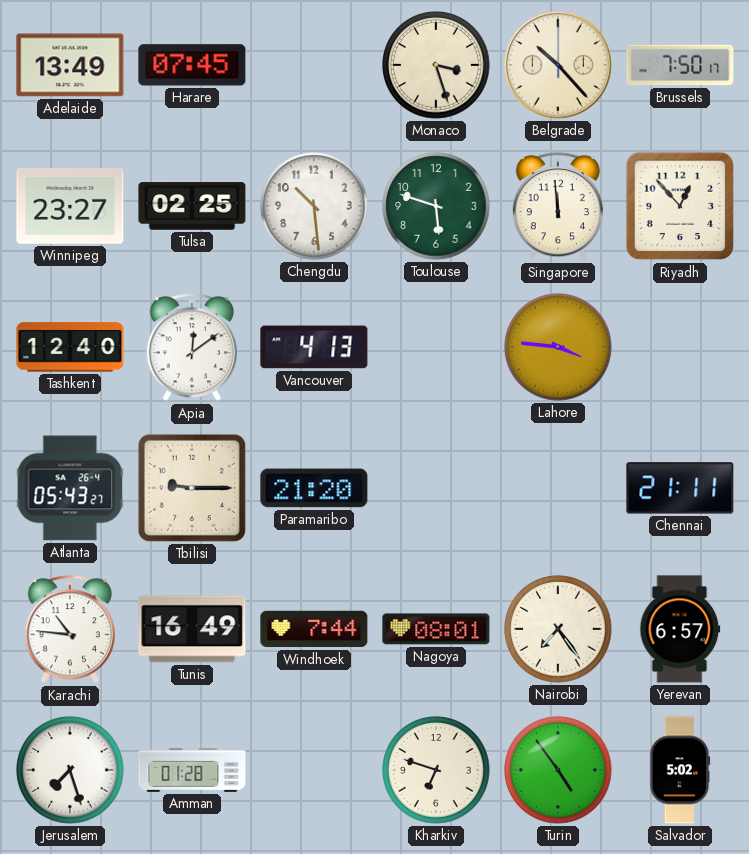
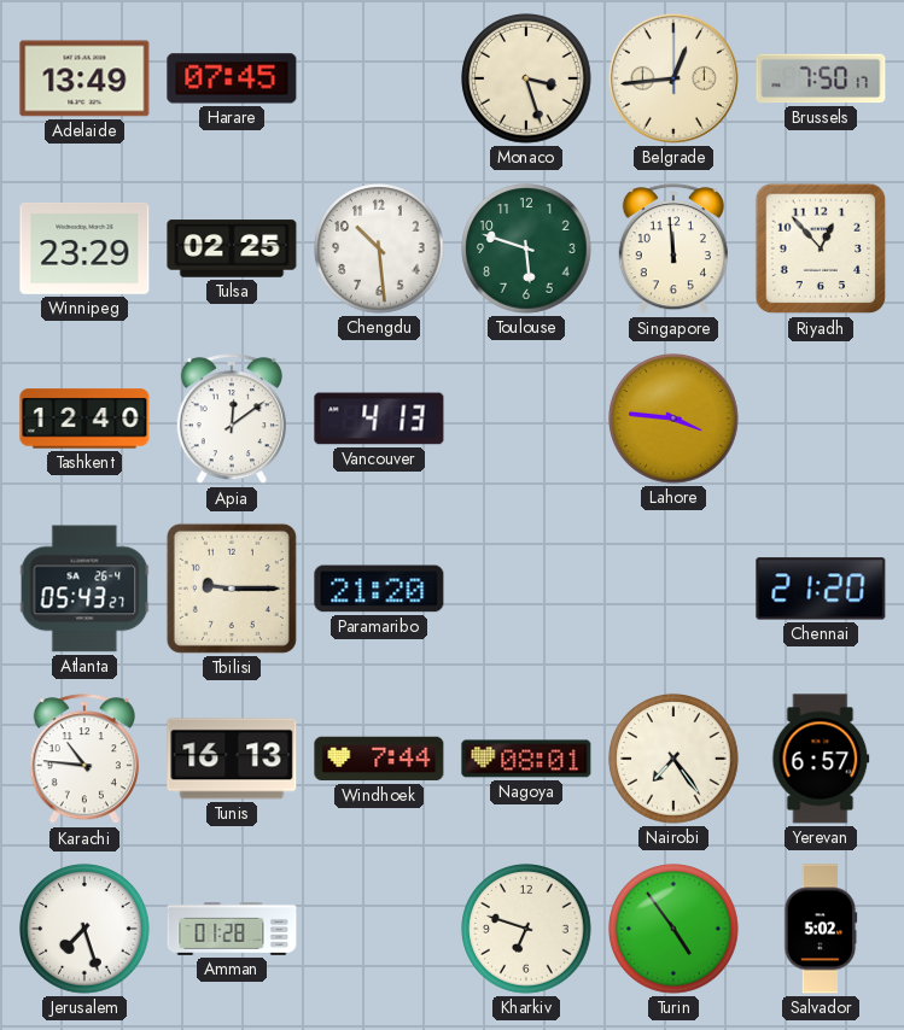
Belgrade: 10:23 -> 12:44
Winnipeg: 23:27 -> 23:29
Chennai: 21:11 -> 21:20
Tunis: 16:49 -> 16:13
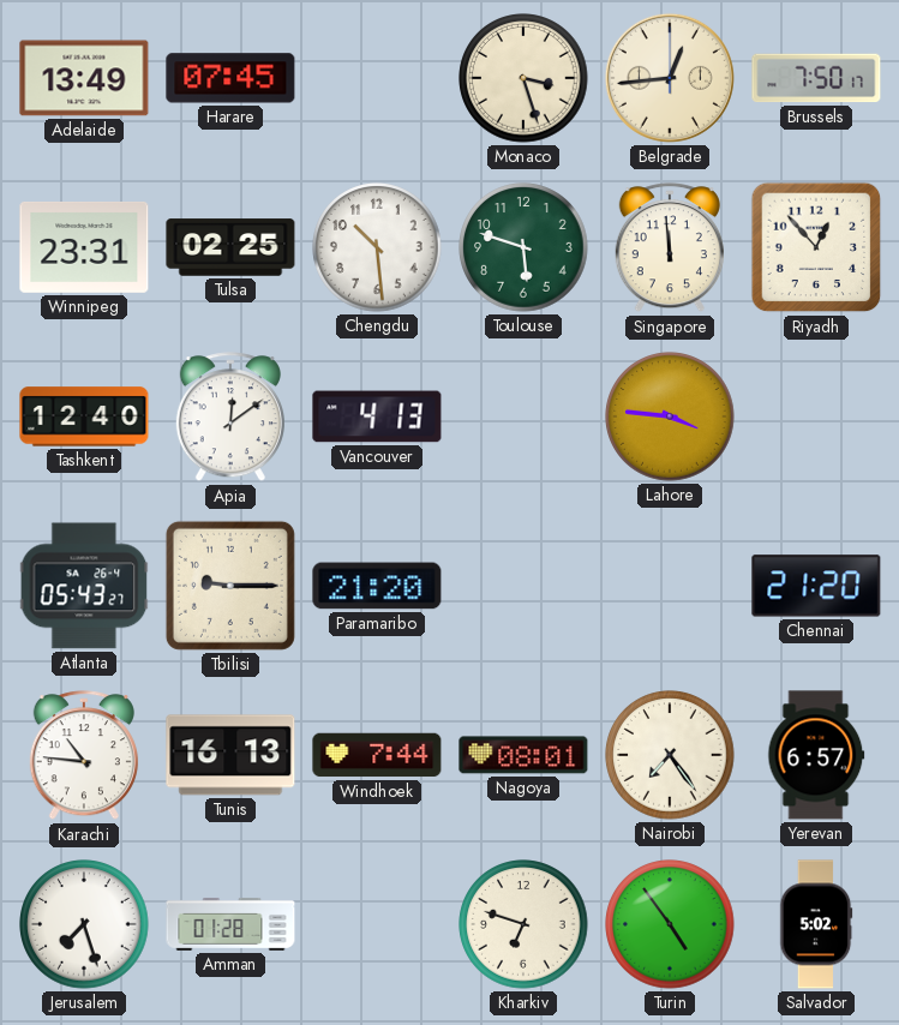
Winnipeg: 23:29 -> 23:31
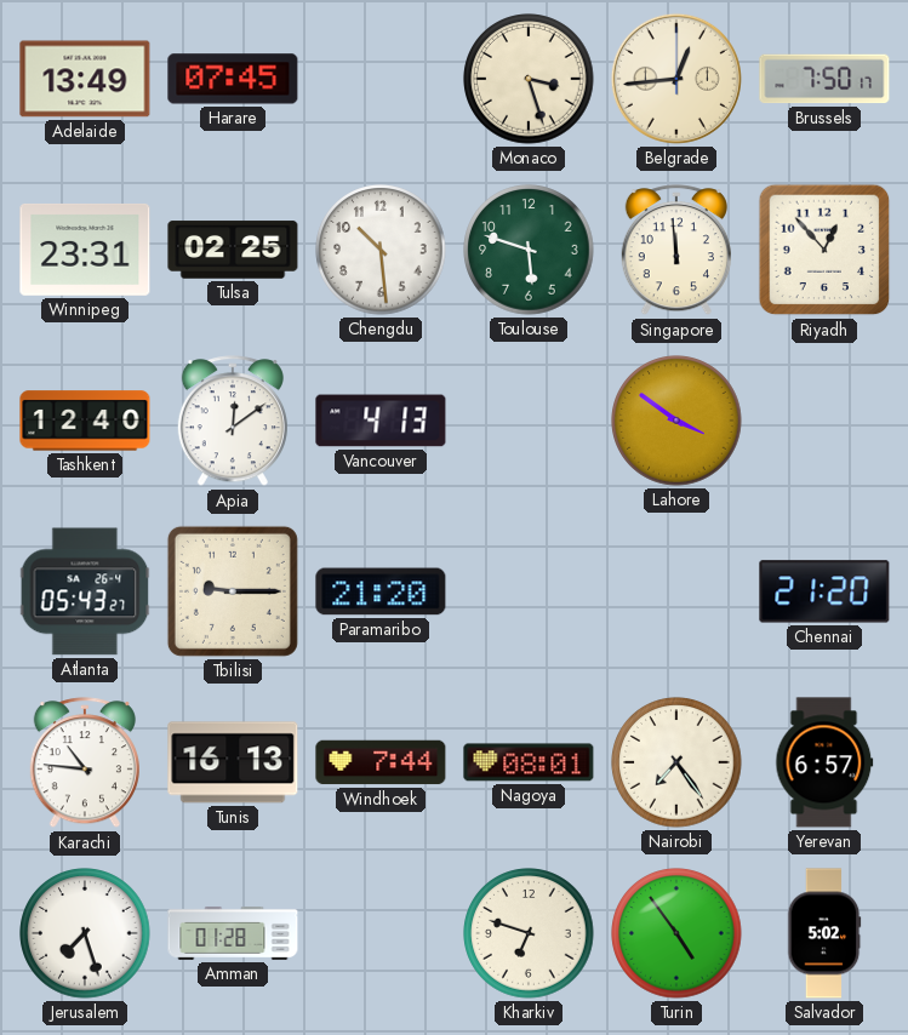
Lahore: 3:46 -> 3:51
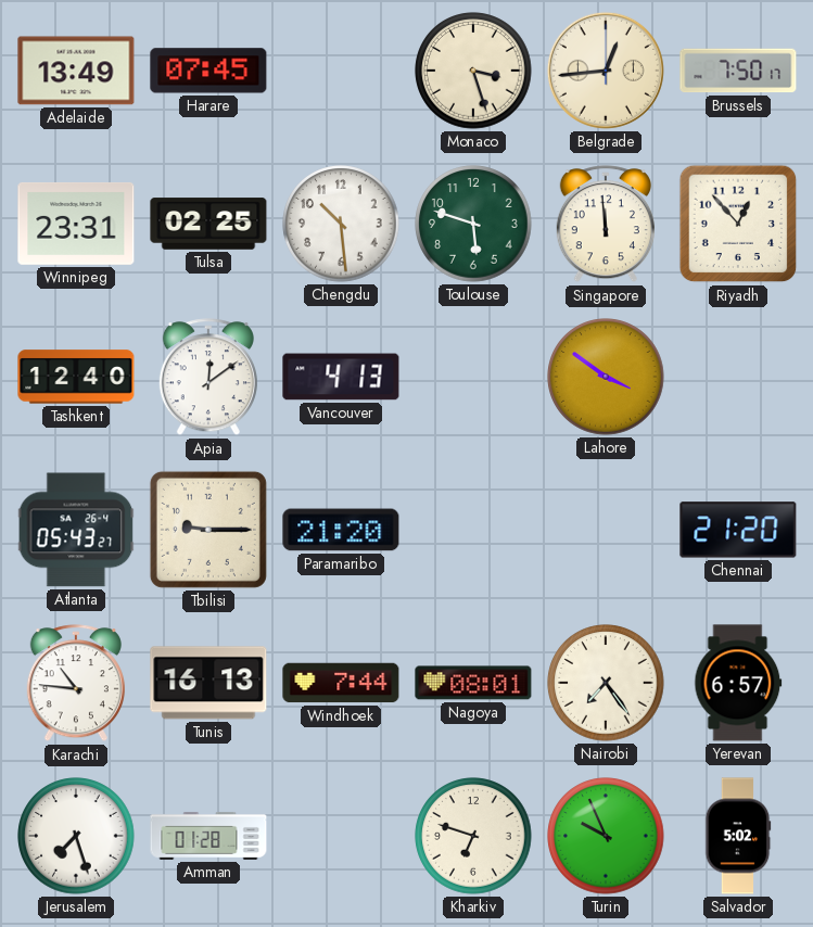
Turin: 4:54 -> 9:56
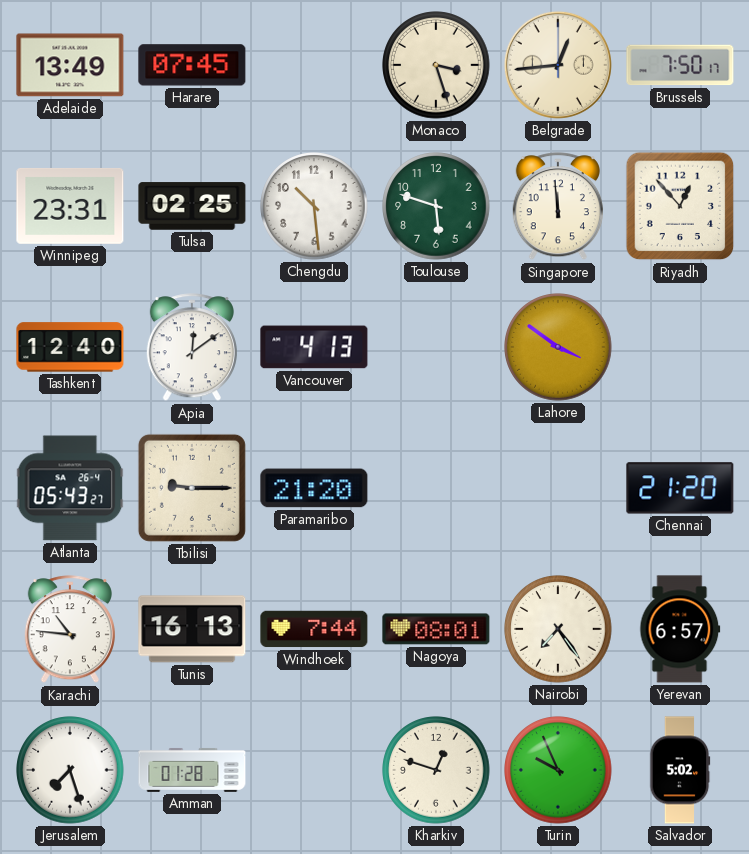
Kharkiv: 6:48 -> 12:48
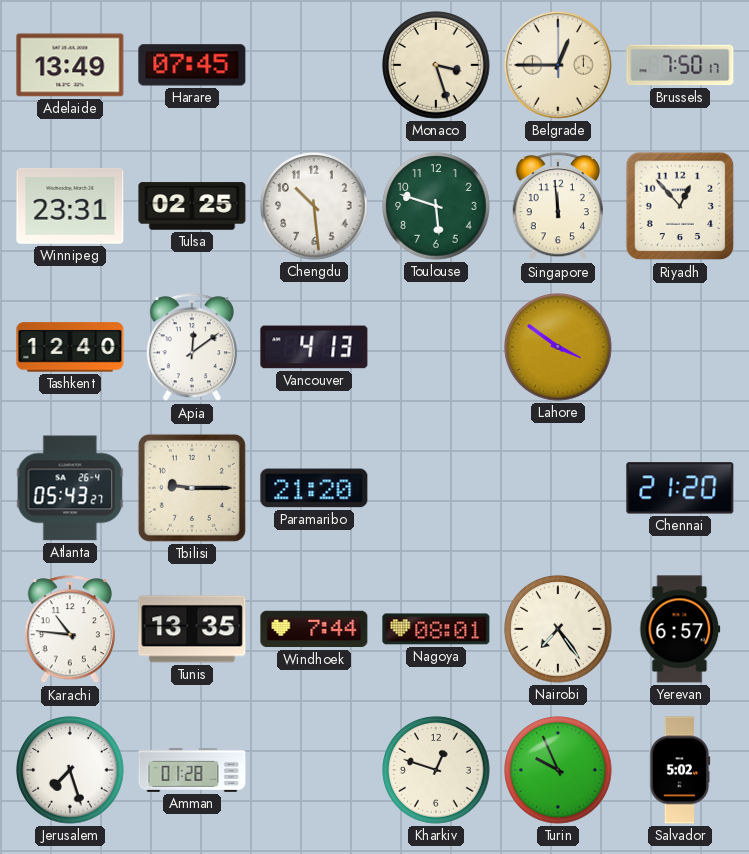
Belgrade: 12:44 -> 12:45
Tunis: 16:13 -> 13:35
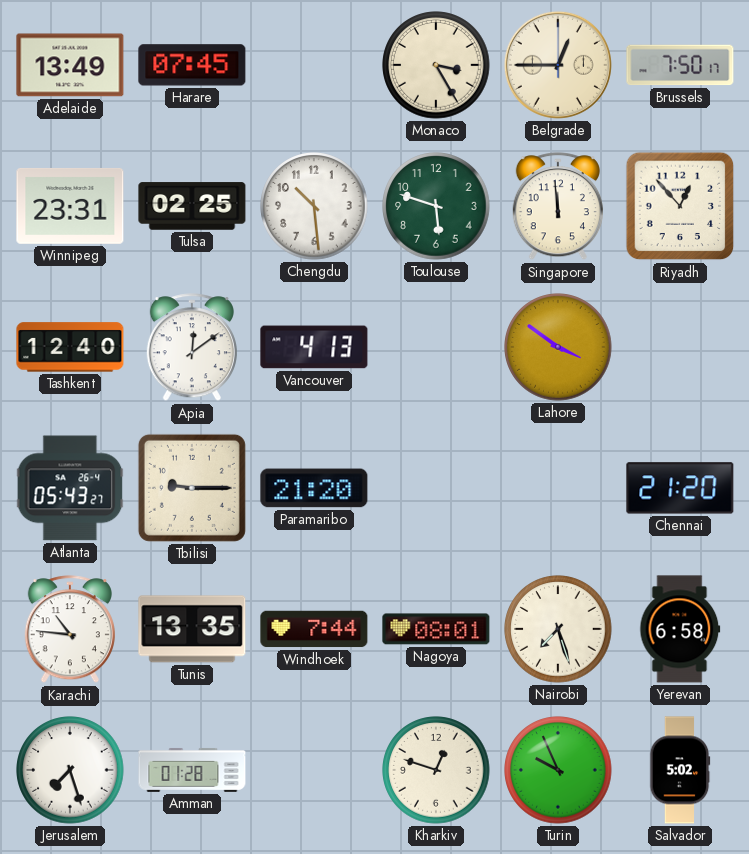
Monaco: 3:27 -> 3:25
Nairobi: 7:24 -> 7:27
Yerevan: 6:57 -> 6:58
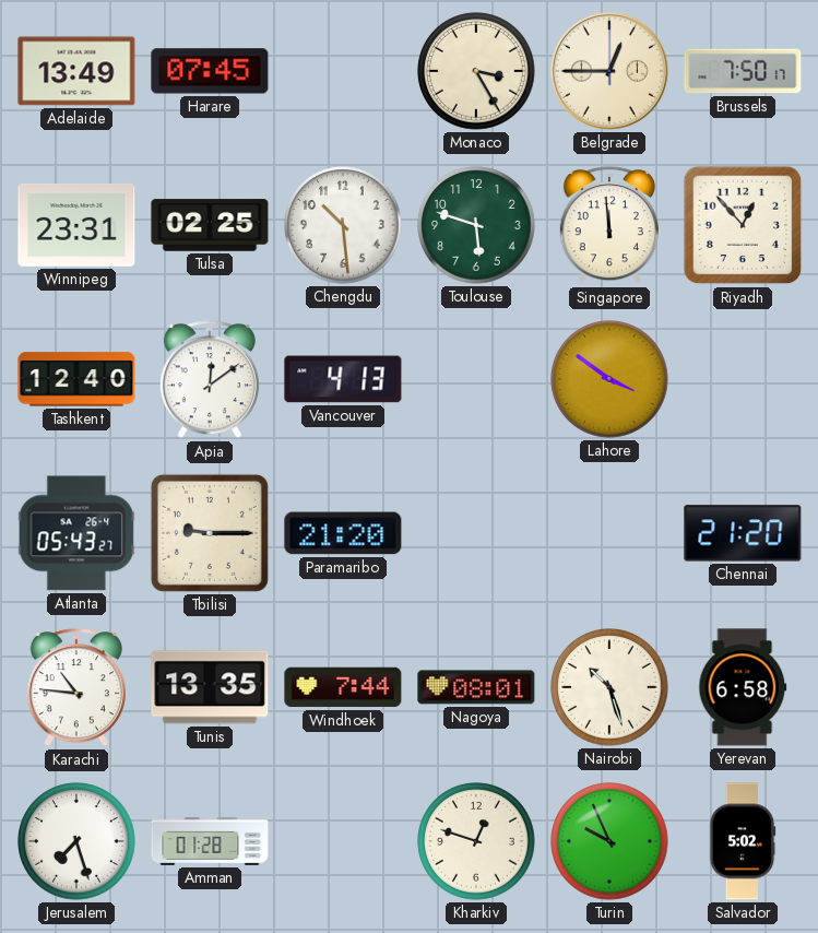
Nairobi: 7:27 -> 10:27
